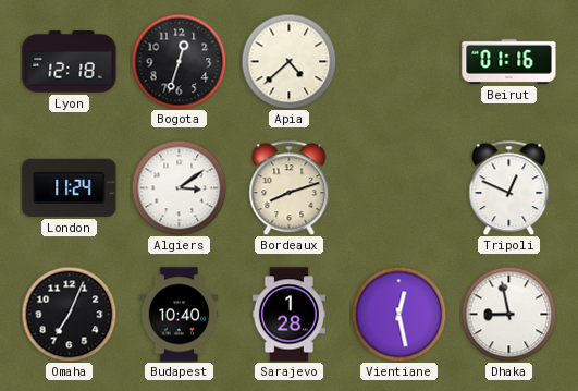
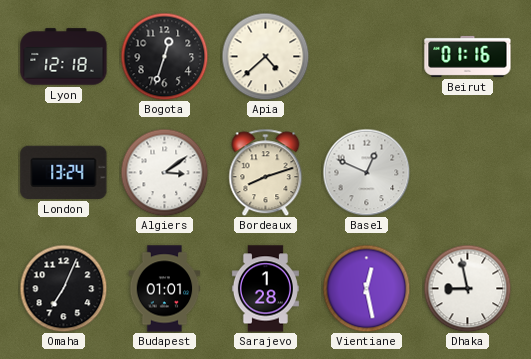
London: 11:24 -> 13:24
Basel: none -> 12:49
Tripoli: 12:49 -> none
Budapest: 10:40 -> 01:01
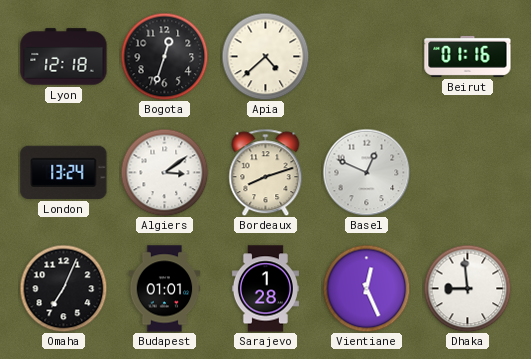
Vientiane: 12:28 -> 12:26
Dhaka: 8:58 -> 8:59
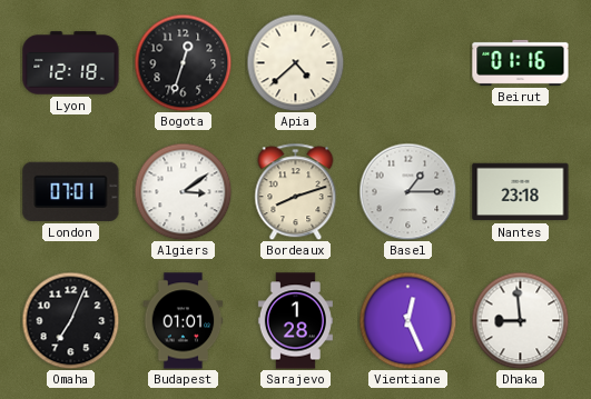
London: 13:24 -> 07:01
Basel: 12:49 -> 1:15
Nantes: none -> 23:18
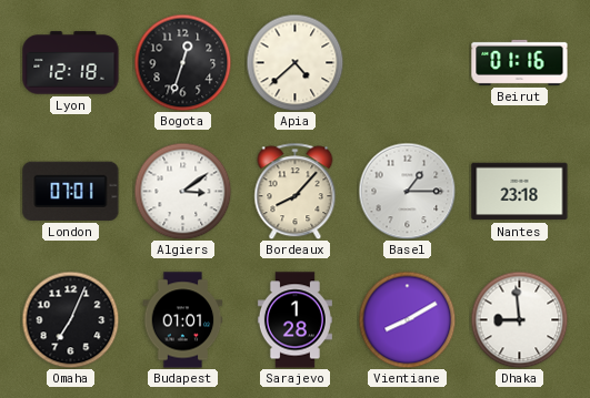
Bordeaux: 8:12 -> 8:07
Vientiane: 12:26 -> 8:10
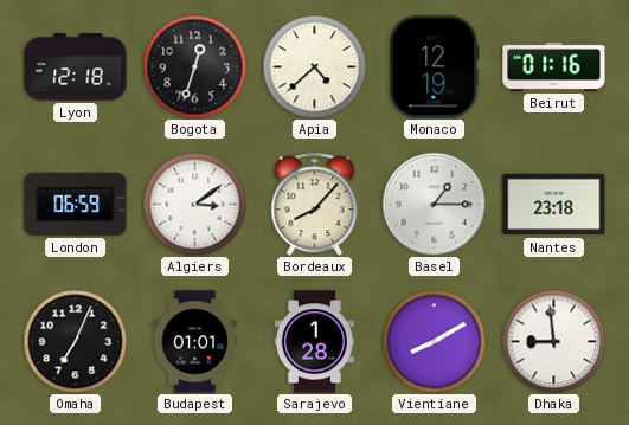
Monaco: none -> 12:19
London: 07:01 -> 06:59
